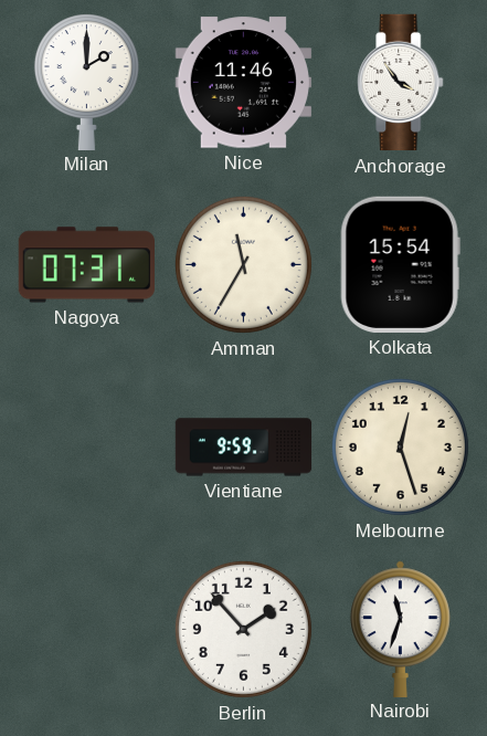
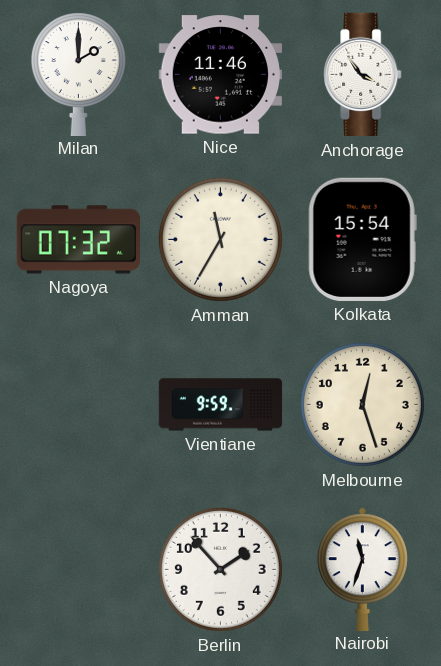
Nagoya: 07:31 -> 07:32
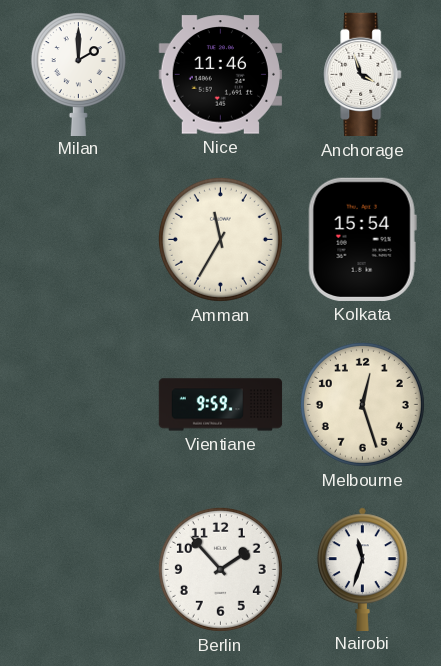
Anchorage: 3:54 -> 3:57
Nagoya: 07:32 -> none
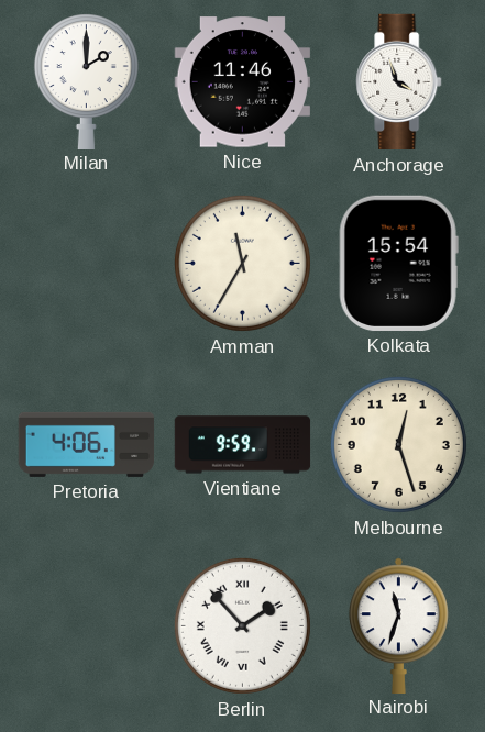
Pretoria: none -> 4:06
Berlin numerals: Arabic -> Roman
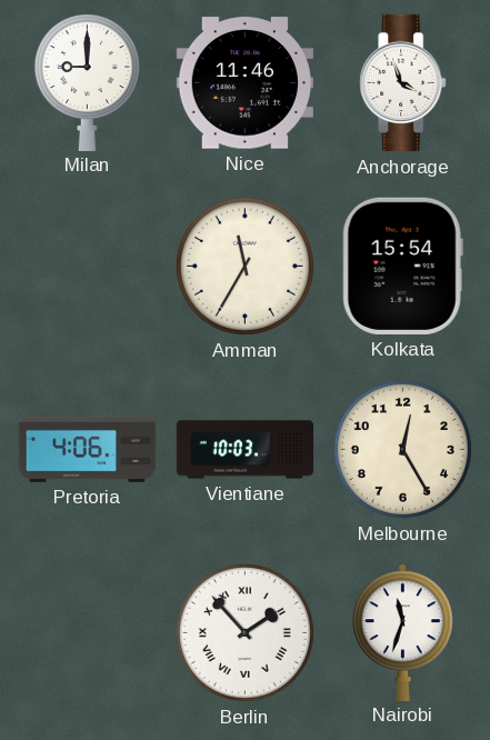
Milan: 2:00 -> 9:00
Vientiane: 9:59 -> 10:03
Melbourne: 12:27 -> 12:25
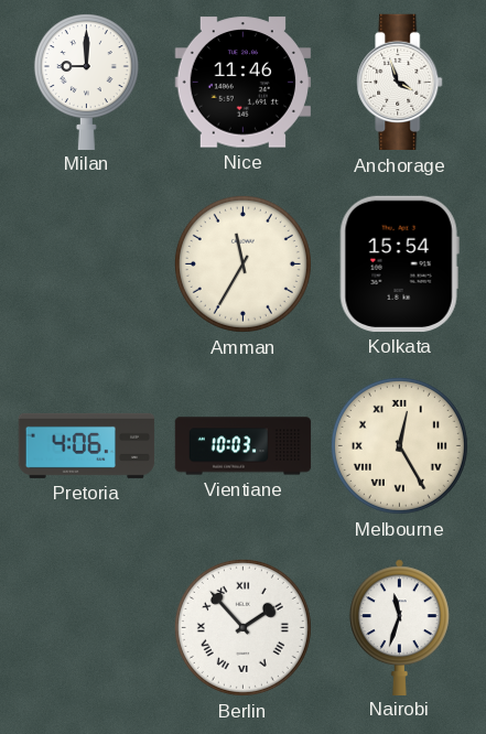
Melbourne numerals: Arabic -> Roman
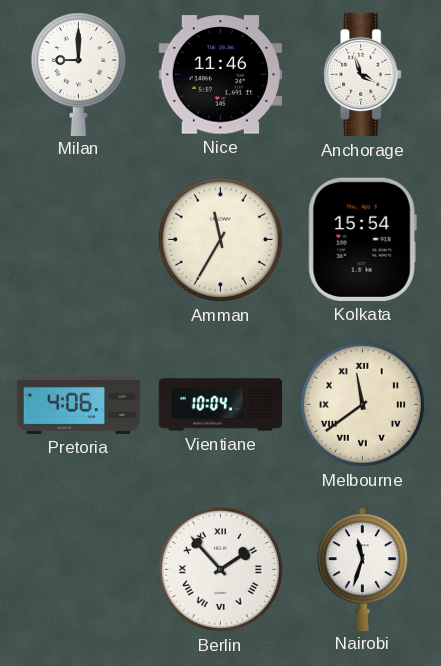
Vientiane: 10:03 -> 10:04
Melbourne: 12:25 -> 11:39
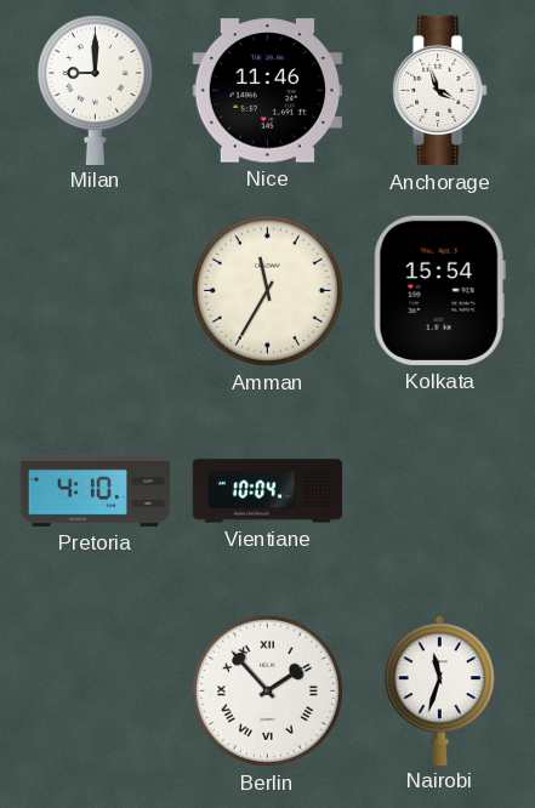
Pretoria: 4:06 -> 4:10
Melbourne: 11:39 -> none
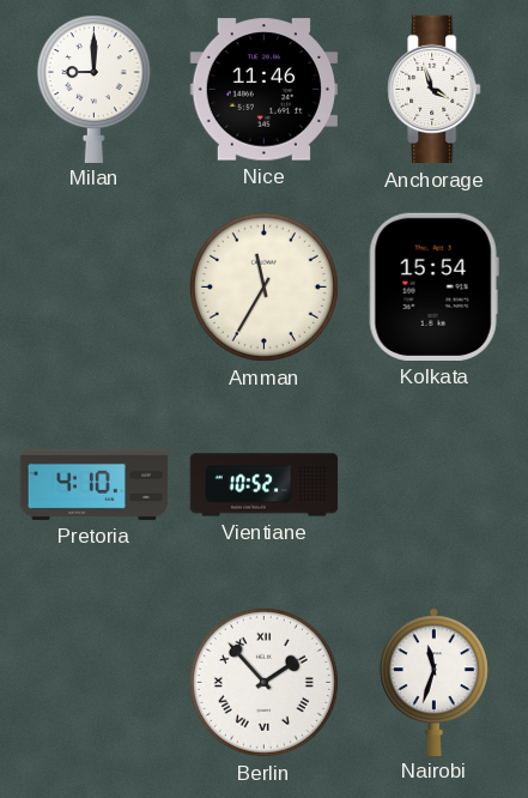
Vientiane: 10:04 -> 10:52
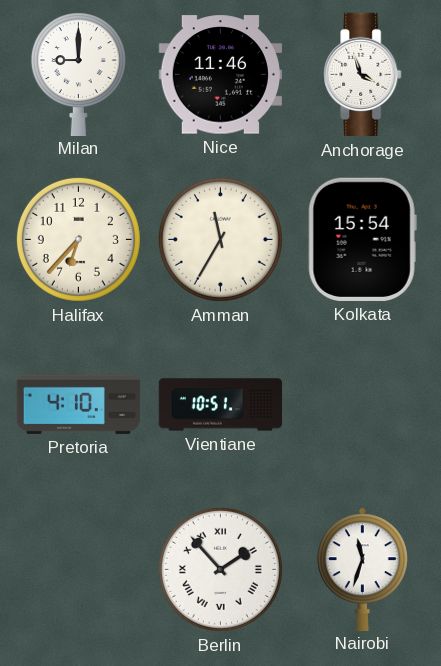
Halifax: none -> 6:37
Vientiane: 10:52 -> 10:51
